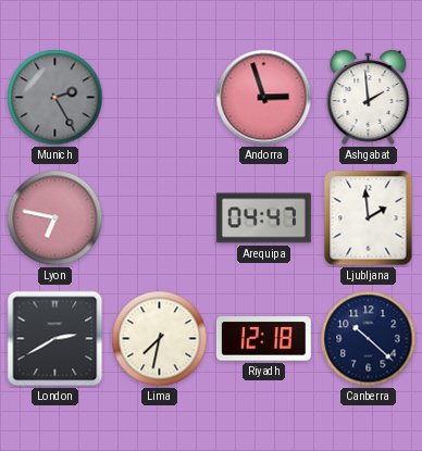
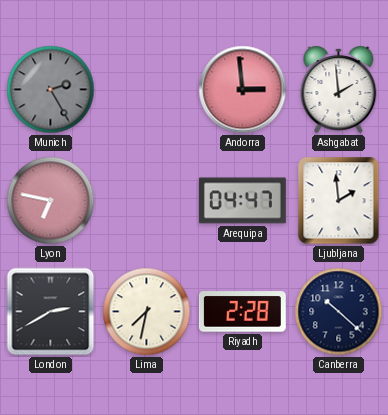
Andorra: 2:57 -> 2:59
Riyadh: 12:18 -> 2:28
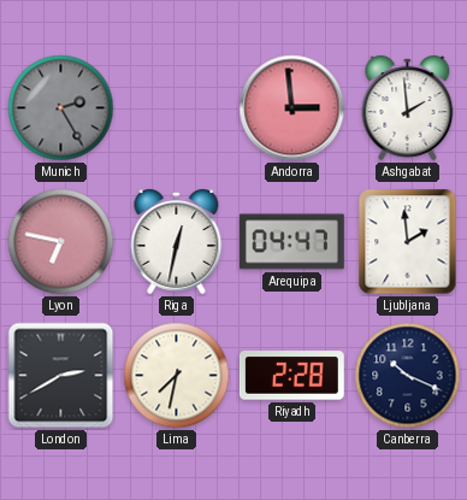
Riga: none -> 12:32
Canberra: 10:22 -> 10:19
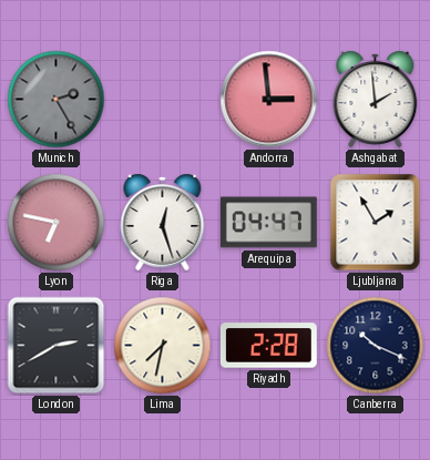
Riga: 12:32 -> 12:27
Ljubljana: 1:59 -> 1:55
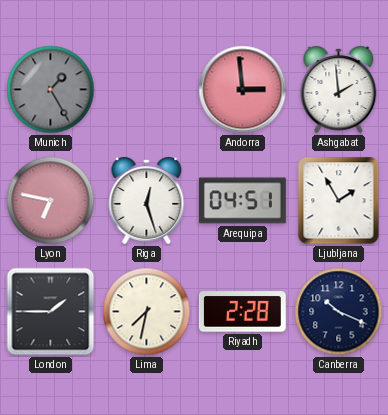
Munich: 2:25 -> 1:25
Arequipa: 04:47 -> 04:51
London: 2:40 -> 1:45
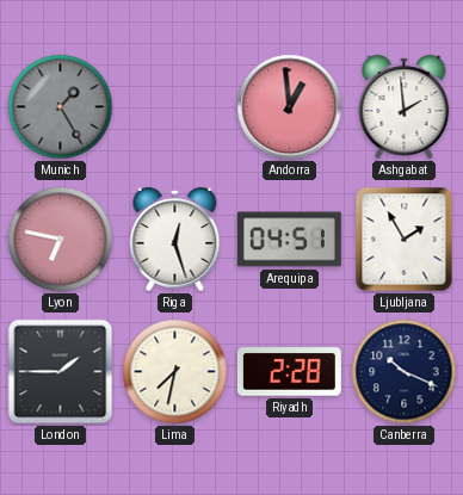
Andorra: 2:59 -> 12:59
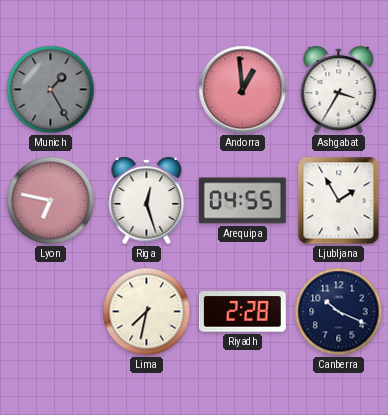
Ashgabat: 1:59 -> 3:35
Arequipa: 04:51 -> 04:55
London: 1:45 -> none
